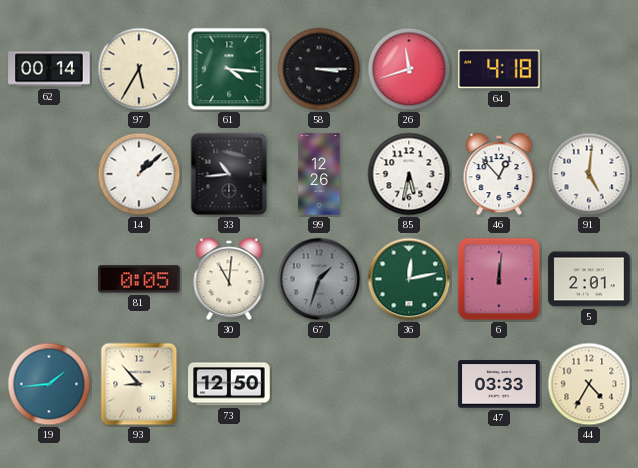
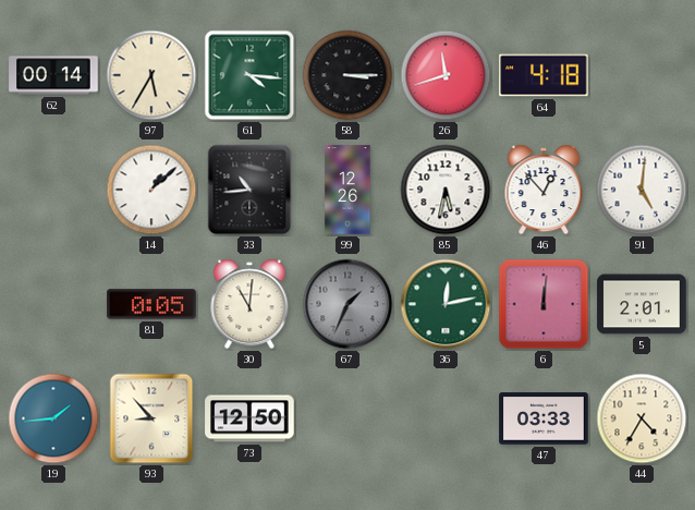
67: 1:33 -> 1:34
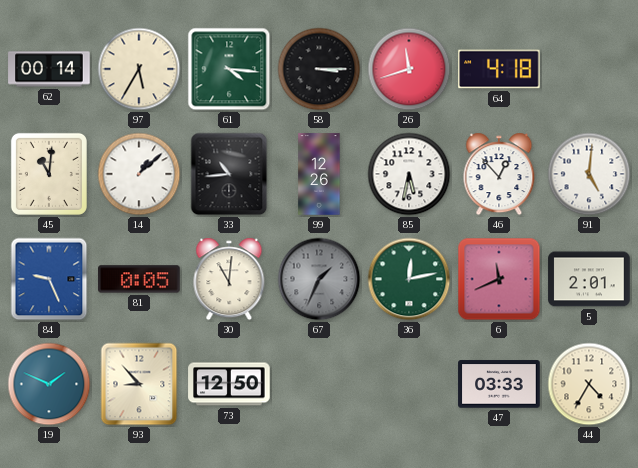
45: none -> 11:01
84: none -> 9:26
6: 12:01 -> 11:41
19: 1:44 -> 1:49
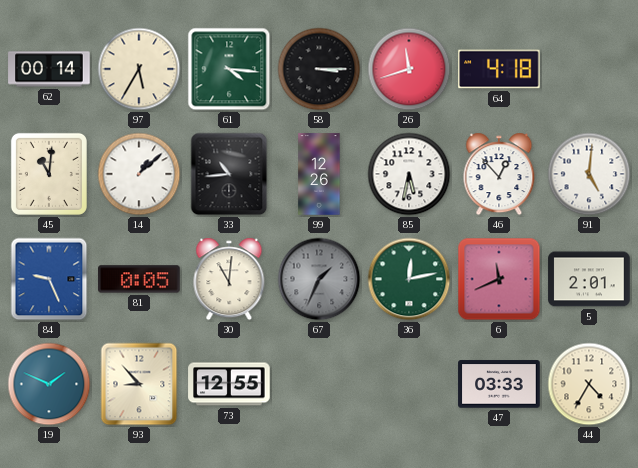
73: 12:50 -> 12:55
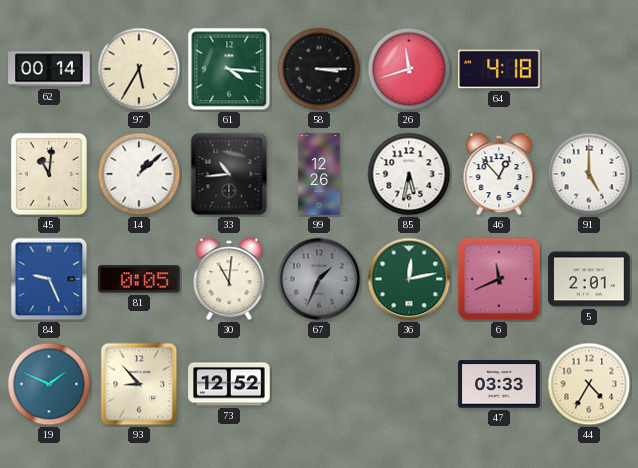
91: 5:01 -> 5:00
73: 12:55 -> 12:52
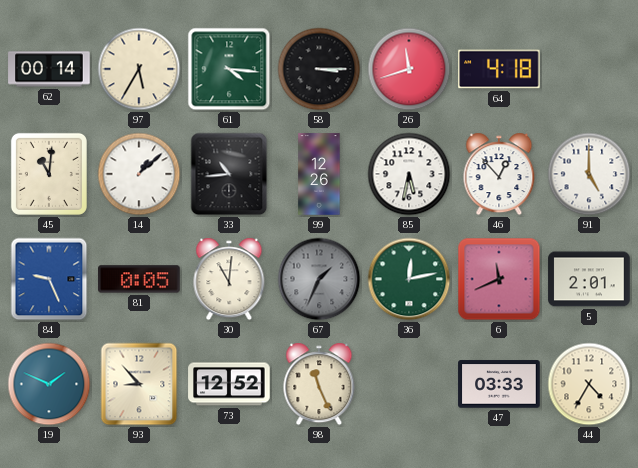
98: none -> 11:26
